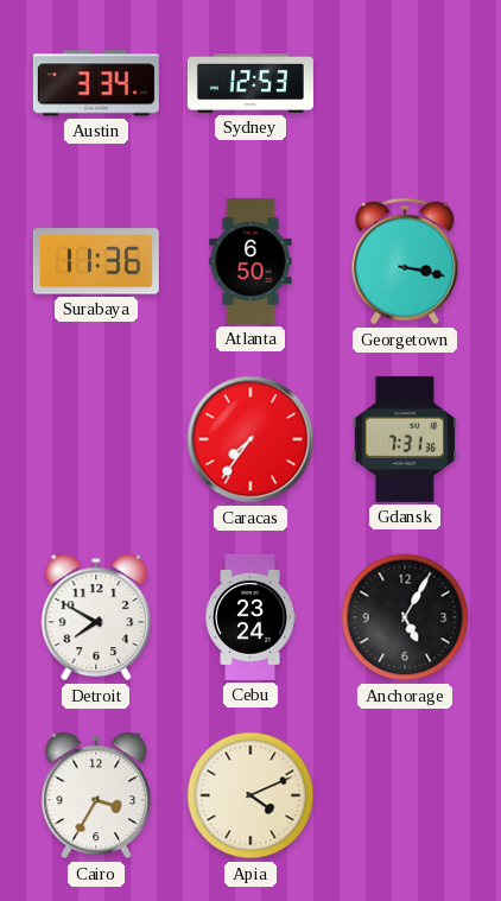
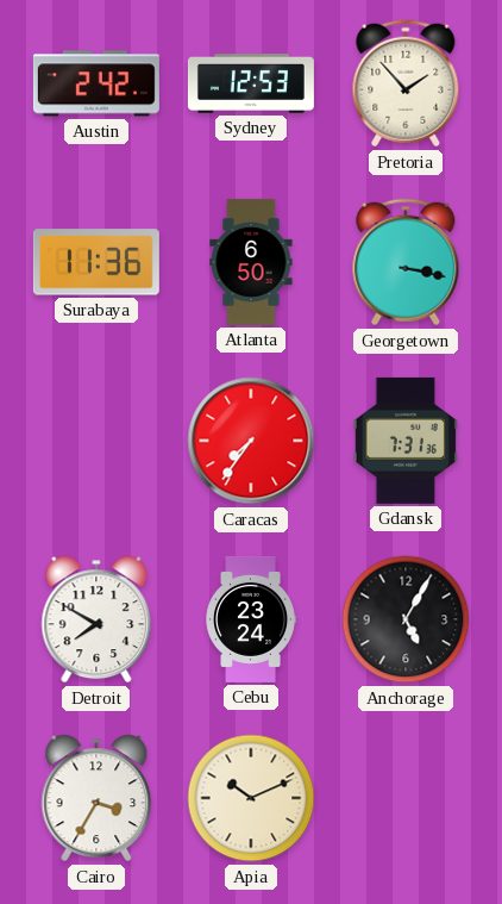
Austin: 3:34 -> 2:42
Pretoria: none -> 1:53
Apia: 4:11 -> 10:11
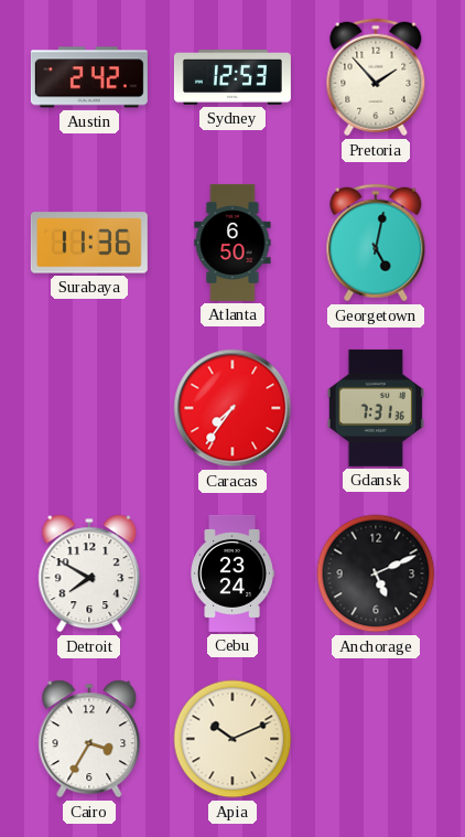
Georgetown: 3:17 -> 5:02
Anchorage: 5:05 -> 5:11
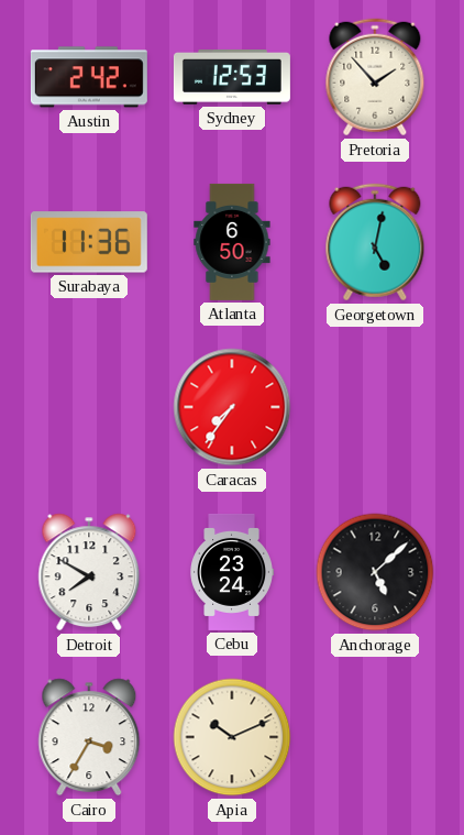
Gdansk: 7:31 -> none
Anchorage: 5:11 -> 5:08
